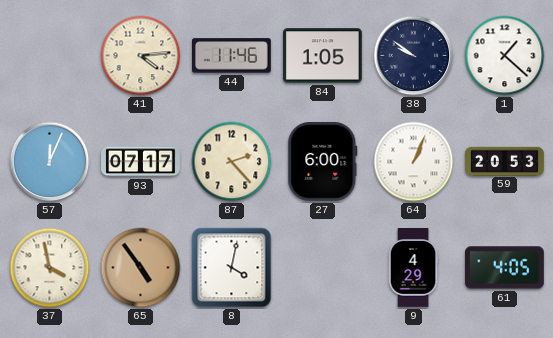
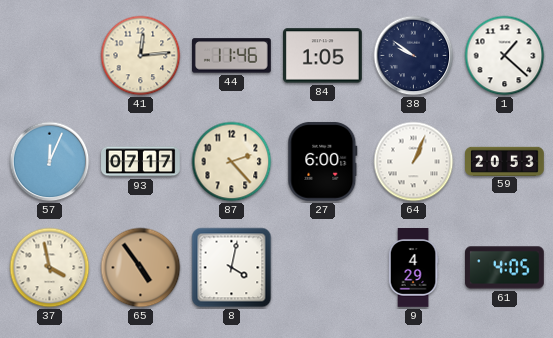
41: 4:14 -> 12:14
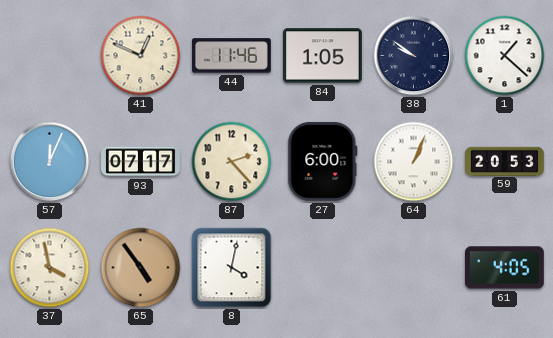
41: 12:14 -> 12:49
9: 4:29 -> none
